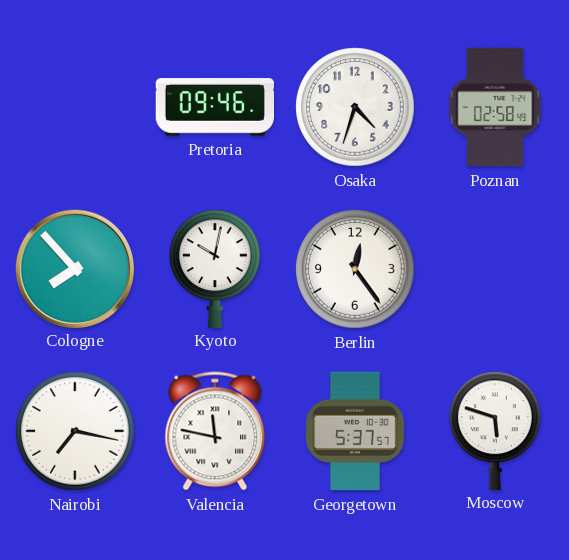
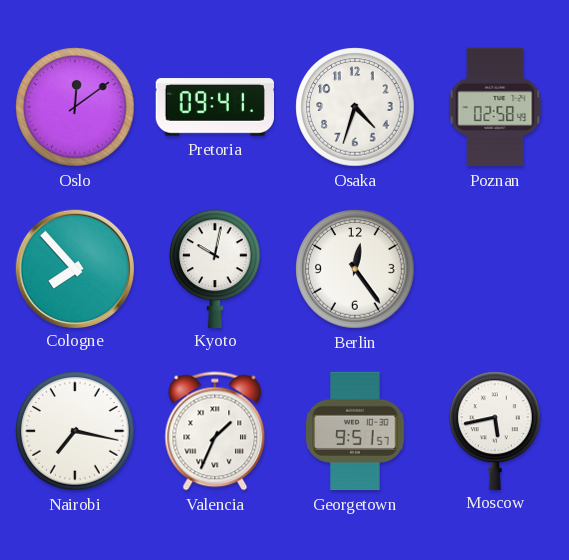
Oslo: none -> 12:09
Pretoria: 09:46 -> 09:41
Valencia: 11:47 -> 1:34
Georgetown: 5:37 -> 9:51
Moscow: 5:48 -> 5:43
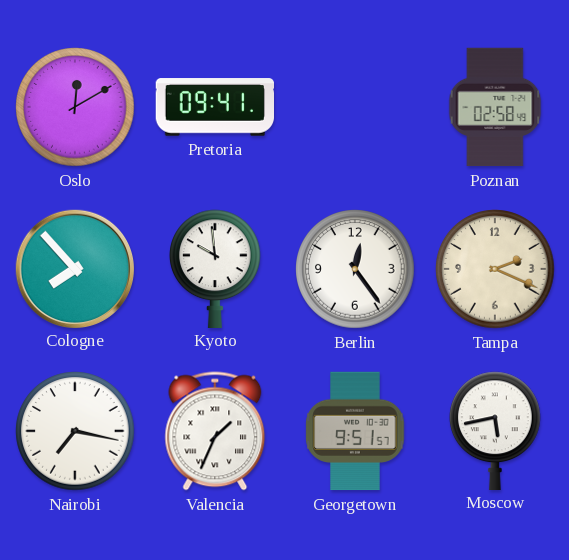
Oslo: 12:09 -> 12:10
Osaka: 4:33 -> none
Kyoto: 10:02 -> 9:59
Tampa: none -> 2:19
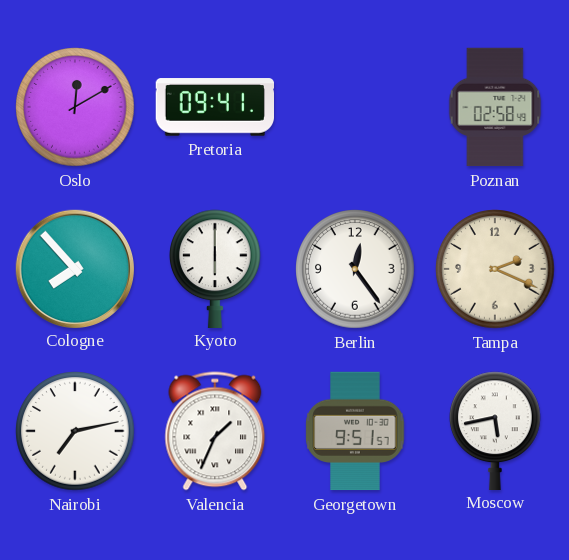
Kyoto: 9:59 -> 6:00
Nairobi: 7:17 -> 7:13
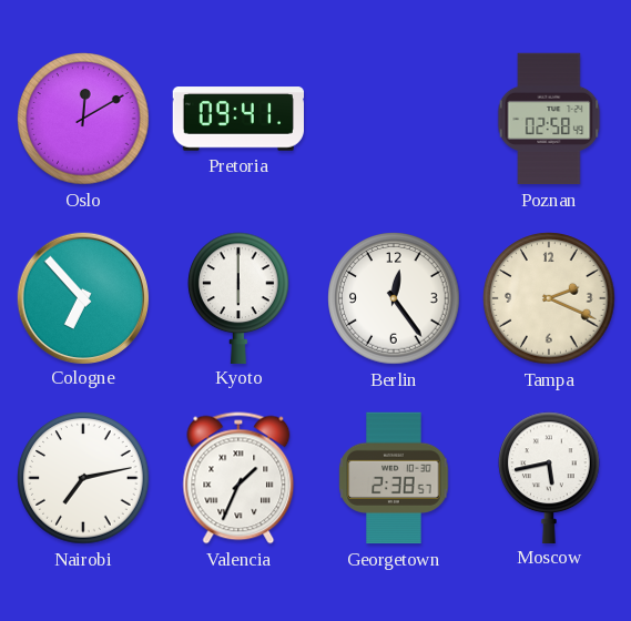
Cologne: 7:53 -> 6:53
Georgetown: 9:51 -> 2:38
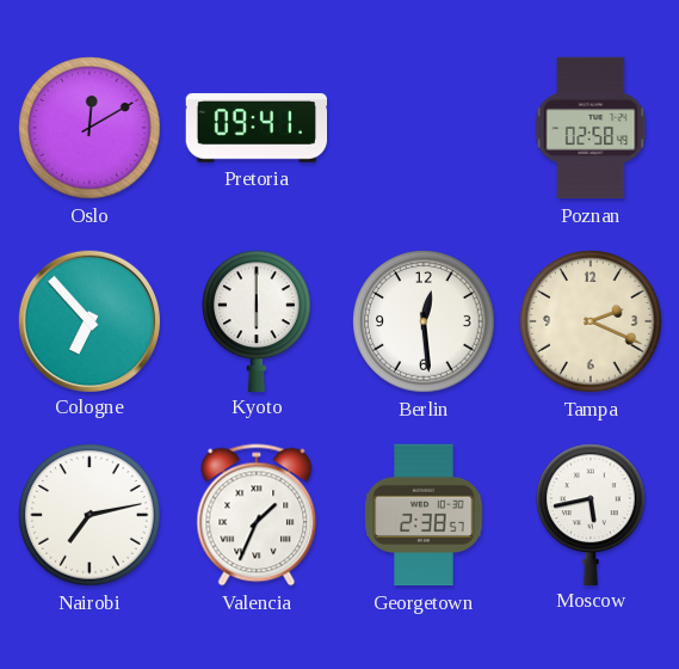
Berlin: 12:24 -> 12:29
